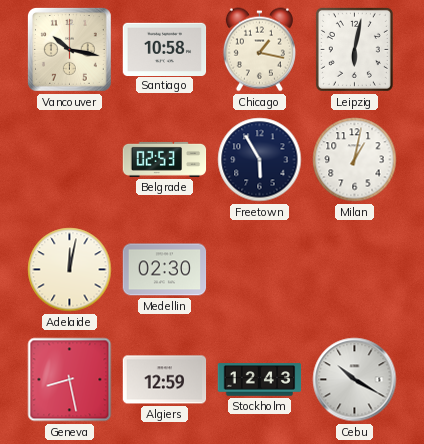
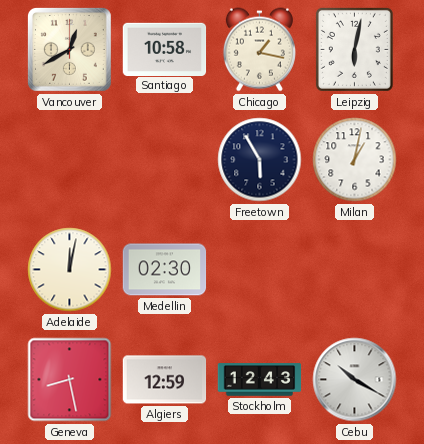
Vancouver: 10:17 -> 12:40
Belgrade: 02:53 -> none
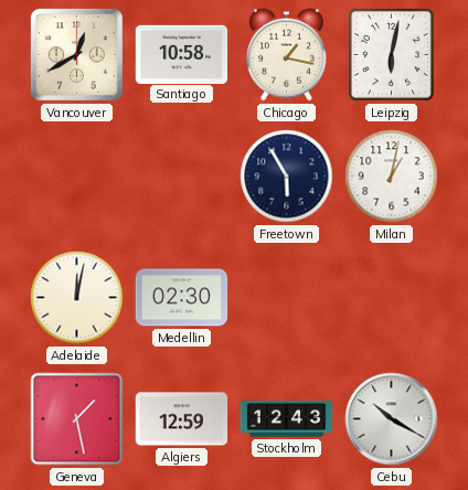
Geneva: 8:28 -> 1:28
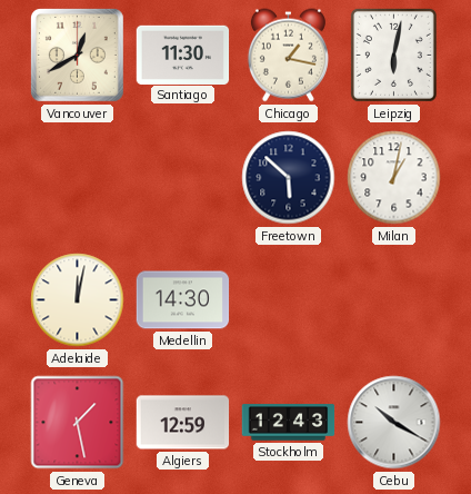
Santiago: 10:58 -> 11:30
Freetown: 5:55 -> 5:52
Medellin: 02:30 -> 14:30
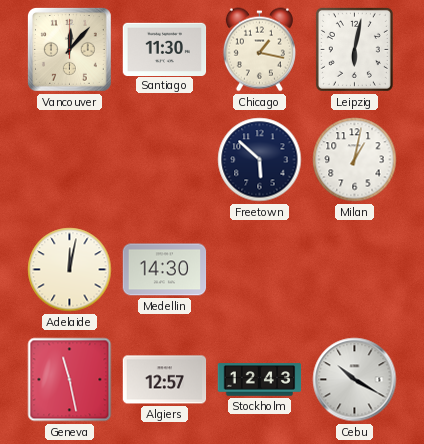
Vancouver: 12:40 -> 12:07
Geneva: 1:28 -> 11:28
Algiers: 12:59 -> 12:57
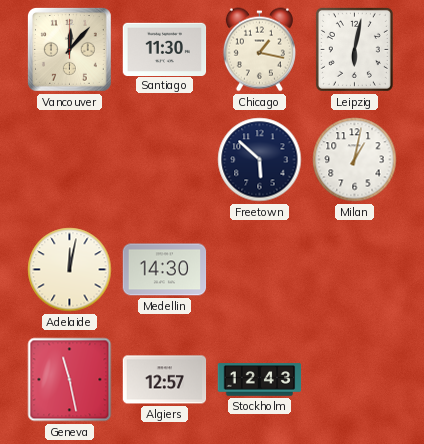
Cebu: 10:20 -> none
